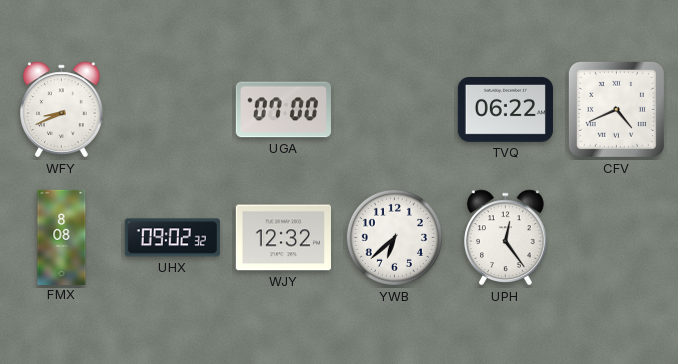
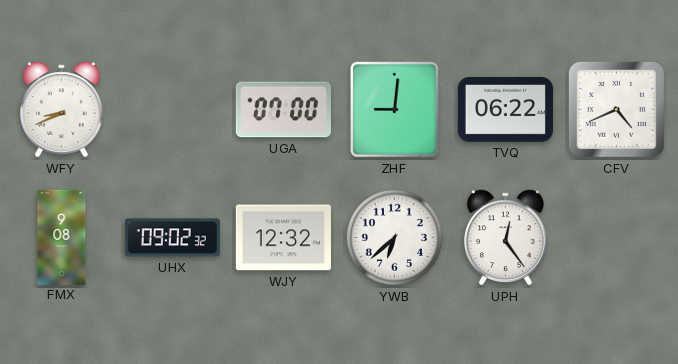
ZHF: none -> 9:01
FMX: 8:08 -> 9:08
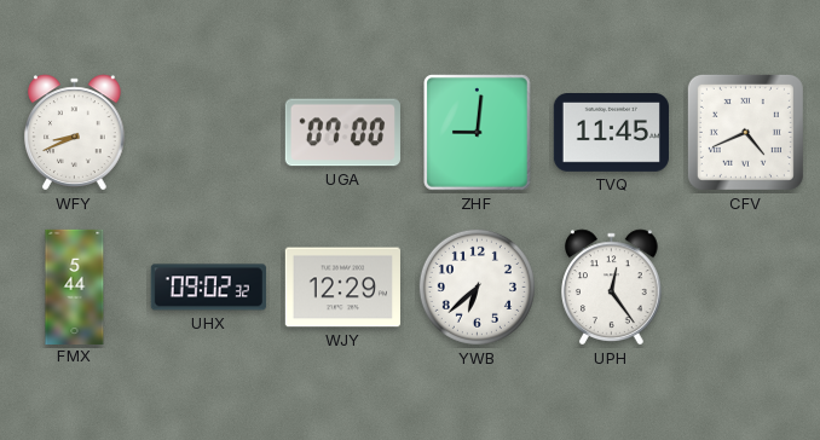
TVQ: 06:22 -> 11:45
FMX: 9:08 -> 5:44
WJY: 12:32 -> 12:29
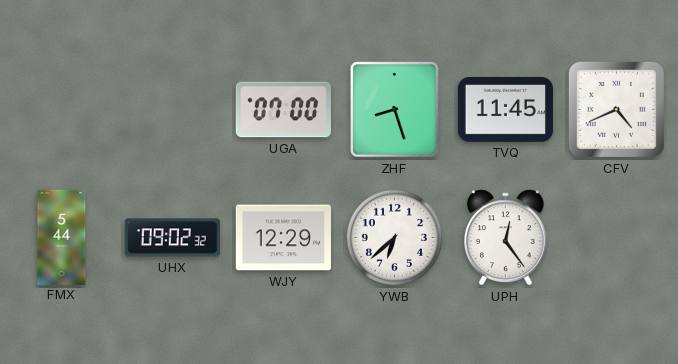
WFY: 8:41 -> none
ZHF: 9:01 -> 8:27
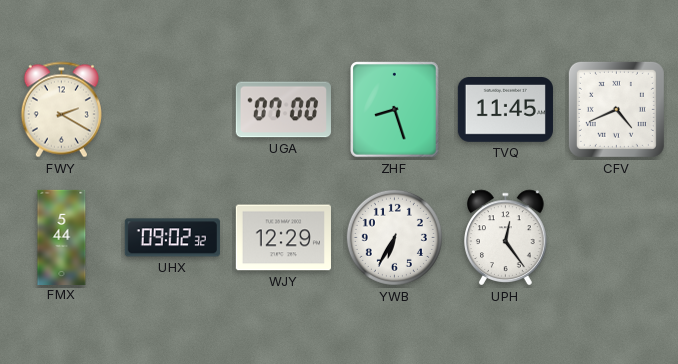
FWY: none -> 2:20
YWB: 6:38 -> 6:35
